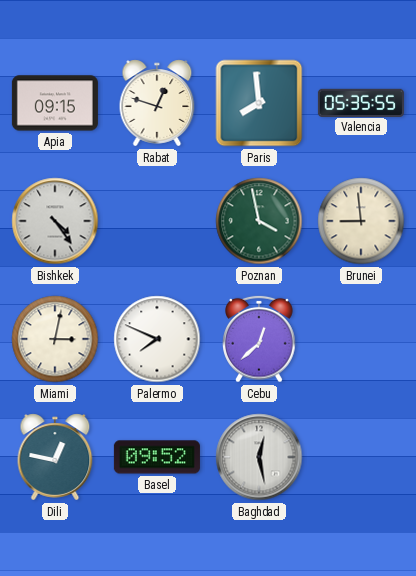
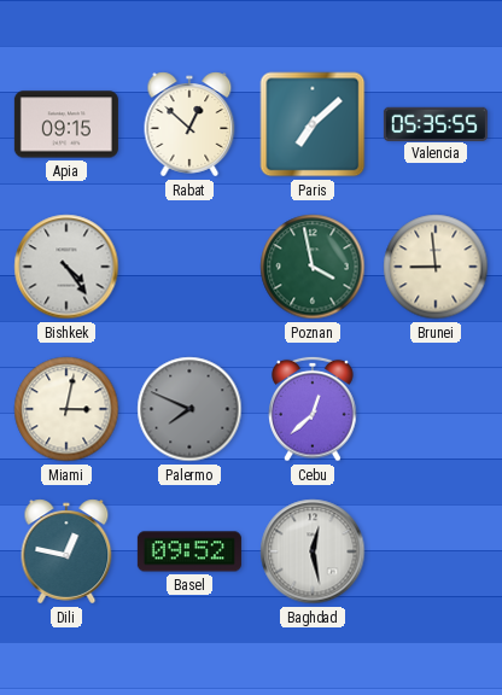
Rabat: 12:48 -> 12:52
Paris: 7:59 -> 7:08
Palermo dial: white -> grey
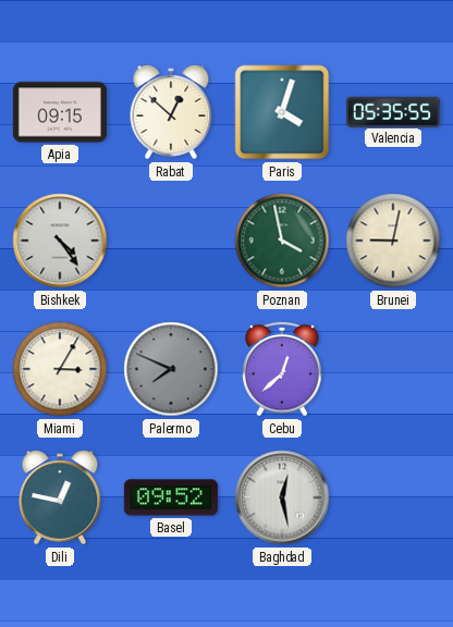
Paris: 7:08 -> 4:03
Brunei: 8:59 -> 9:02
Miami: 3:02 -> 3:05
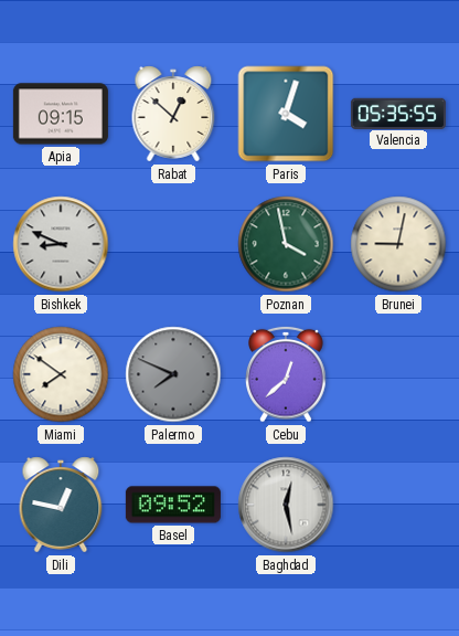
Bishkek: 4:24 -> 8:49
Miami: 3:05 -> 7:51
